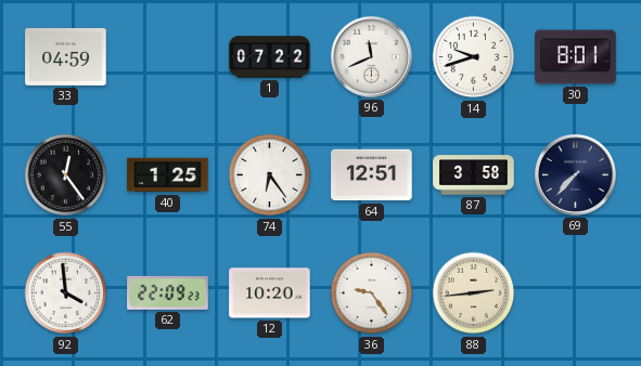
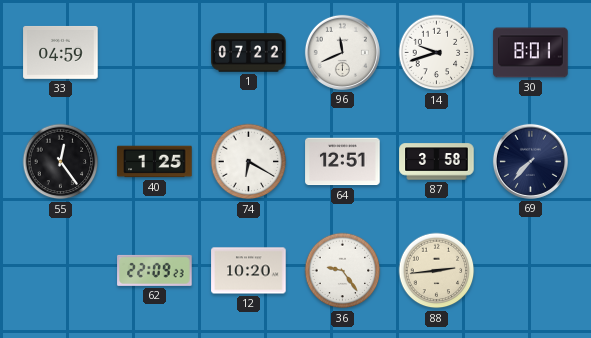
74: 6:24 -> 6:20
92: 3:59 -> none
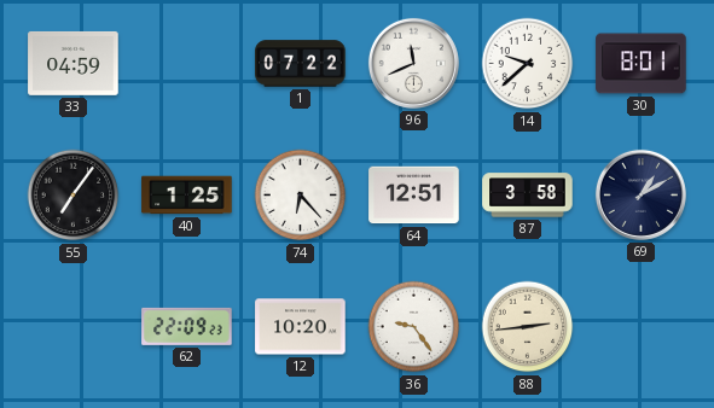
14: 9:42 -> 9:38
55: 12:24 -> 7:06
74: 6:20 -> 6:23
69: 7:37 -> 1:10
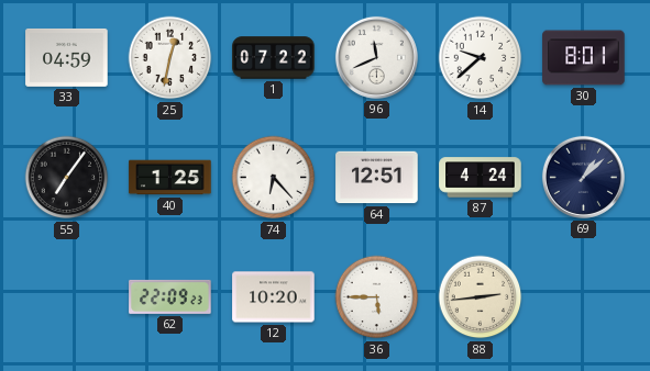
25: none -> 12:32
87: 3:58 -> 4:24
69: 1:10 -> 1:08
36: 9:24 -> 5:45
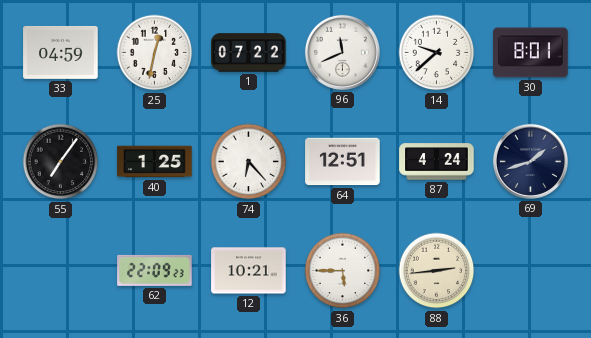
69: 1:08 -> 1:42
12: 10:20 -> 10:21
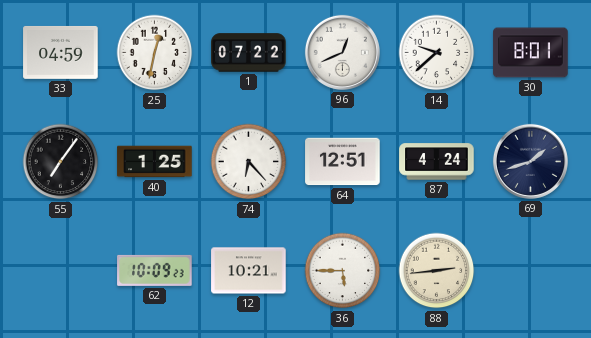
96: 11:41 -> 12:41
62: 22:09 -> 10:09
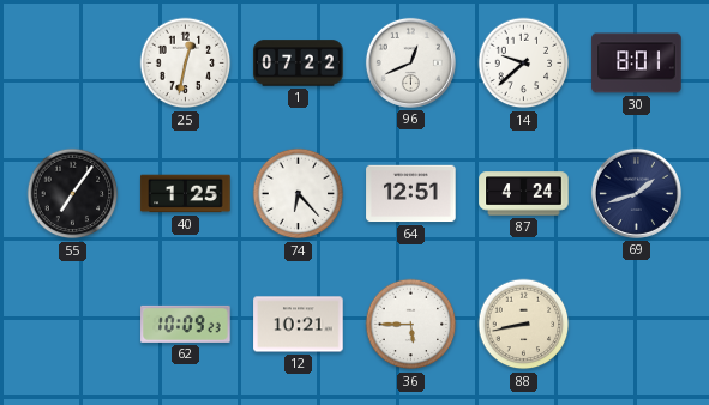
33: 04:59 -> none
88: 2:44 -> 8:43
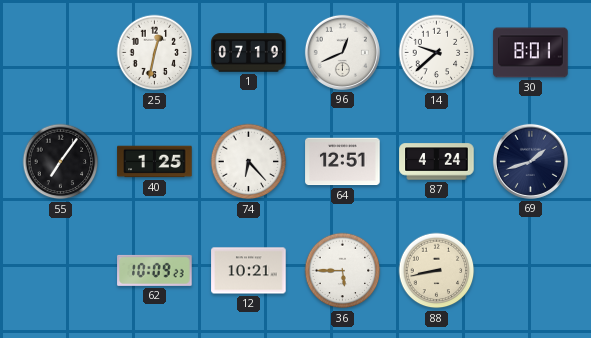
1: 07:22 -> 07:19
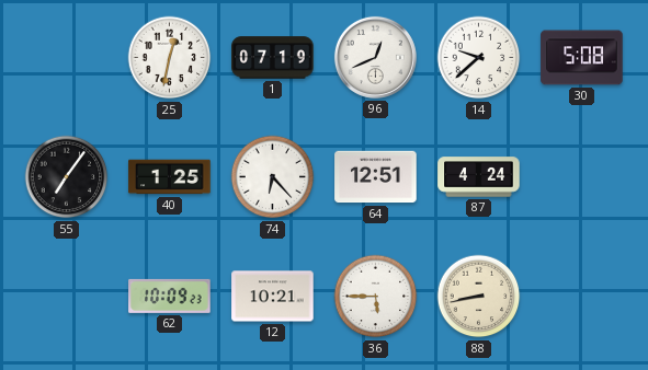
30: 8:01 -> 5:08
69: 1:42 -> none
